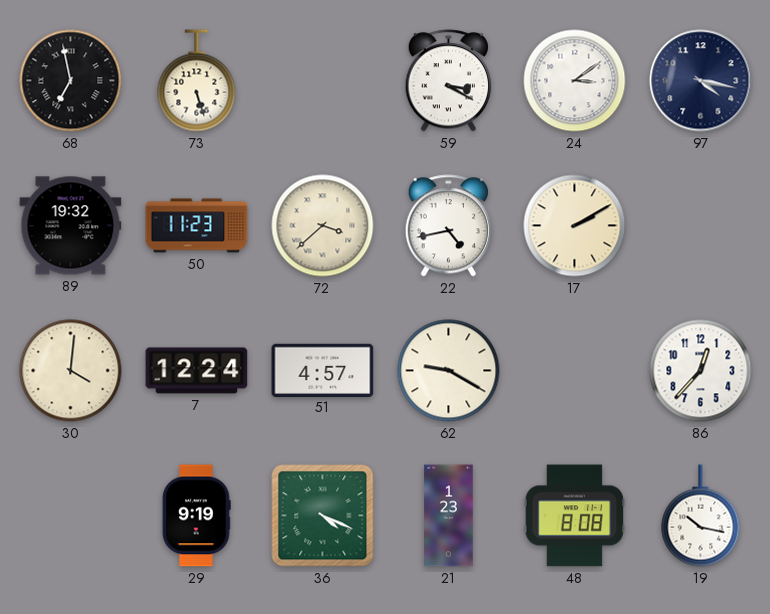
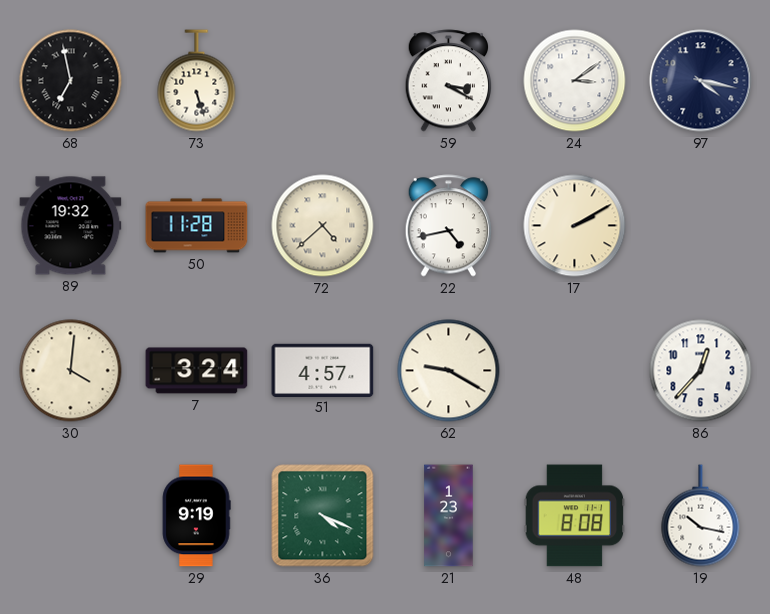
50: 11:23 -> 11:28
72: 3:38 -> 4:38
7: 12:24 -> 3:24
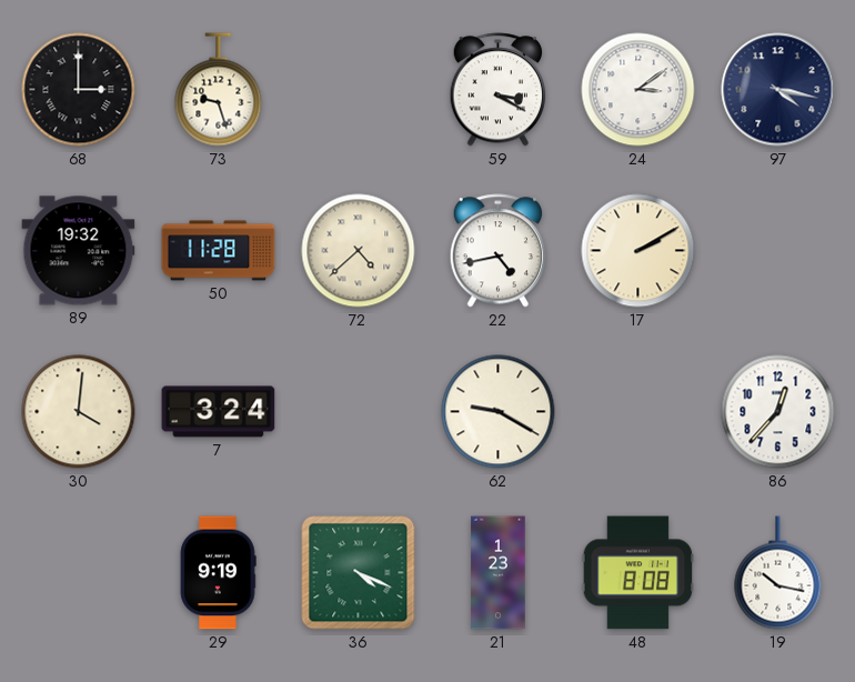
68: 6:58 -> 3:00
73: 5:27 -> 9:27
51: 4:57 -> none
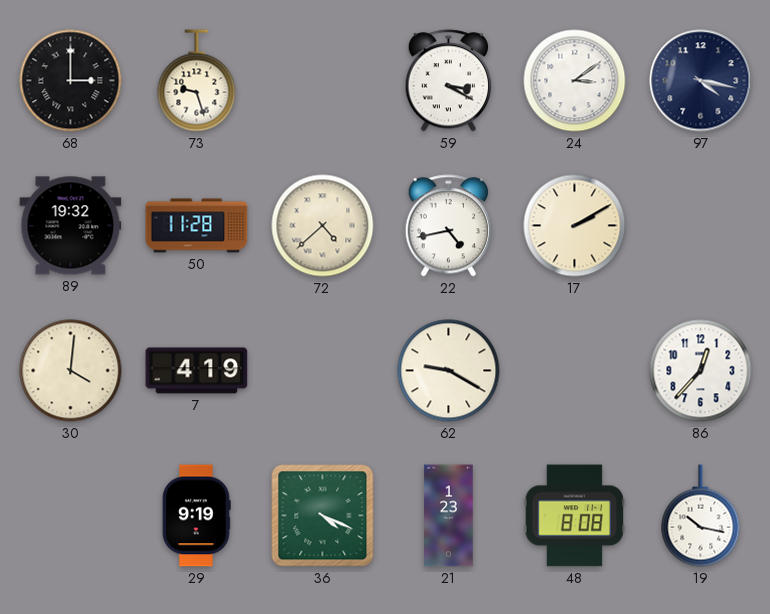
7: 3:24 -> 4:19
